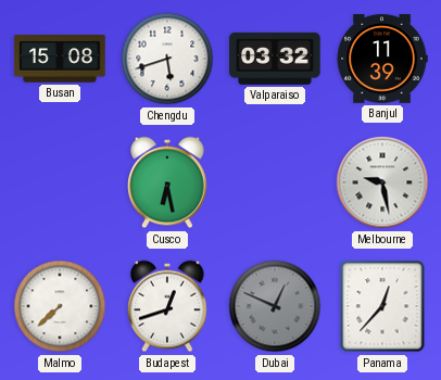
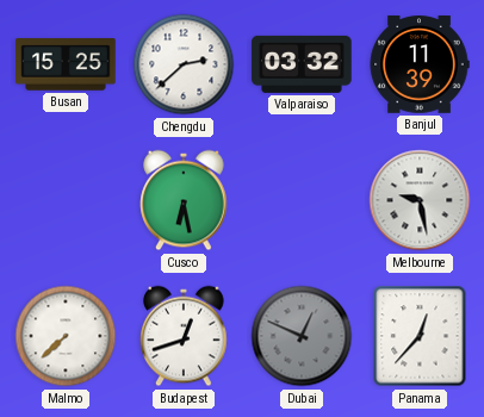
Busan: 15:08 -> 15:25
Chengdu: 5:42 -> 2:38
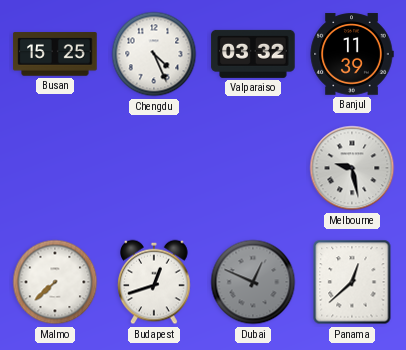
Chengdu: 2:38 -> 4:26
Cusco: 6:28 -> none
Panama: 12:37 -> 12:38
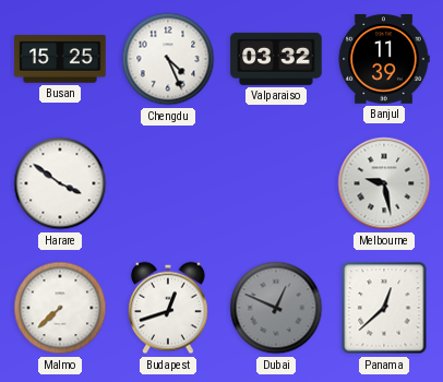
Harare: none -> 3:51
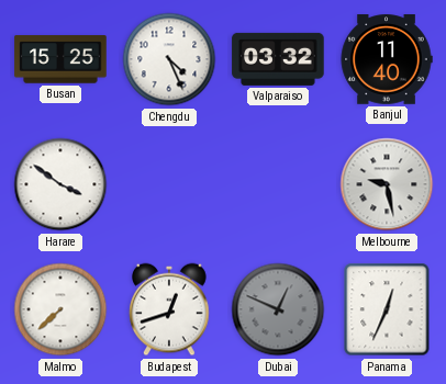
Banjul: 11:39 -> 11:40
Panama: 12:38 -> 12:34
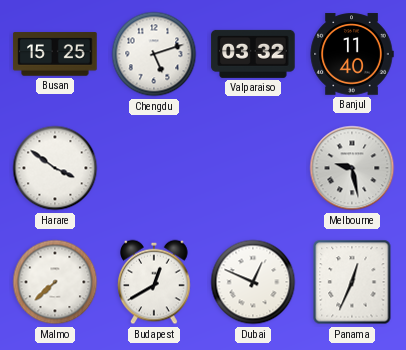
Chengdu: 4:26 -> 5:12
Budapest: 12:42 -> 12:40
Dubai dial: grey -> white
